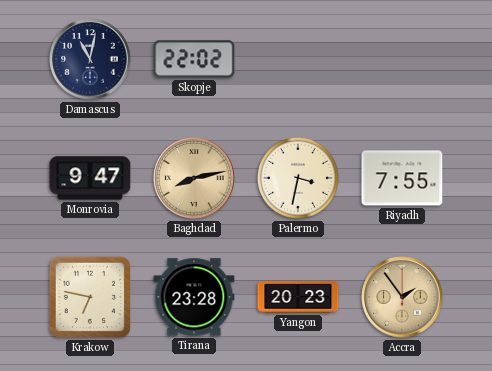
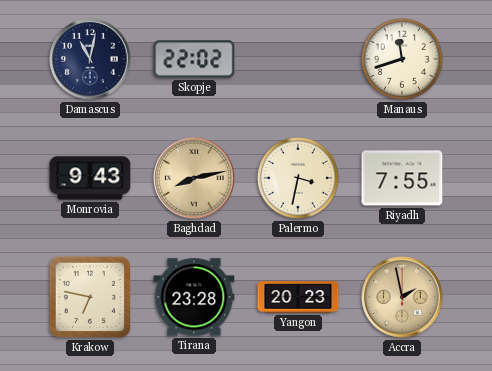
Manaus: none -> 11:42
Monrovia: 9:47 -> 9:43
Accra: 1:54 -> 1:58
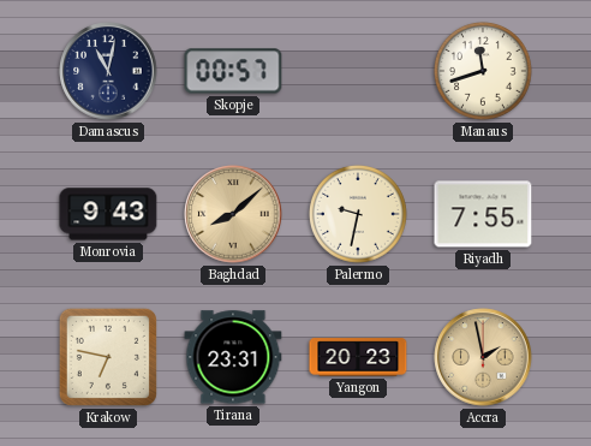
Skopje: 22:02 -> 00:57
Baghdad: 8:13 -> 8:08
Palermo: 3:32 -> 9:32
Tirana: 23:28 -> 23:31
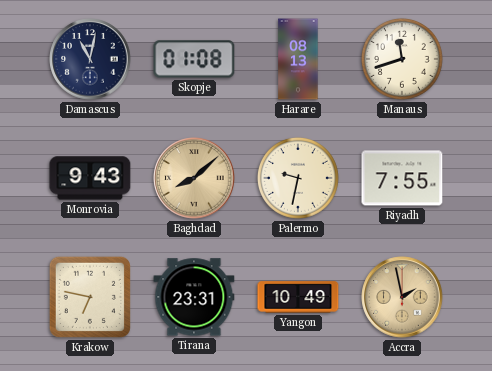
Skopje: 00:57 -> 01:08
Harare: none -> 08:13
Yangon: 20:23 -> 10:49
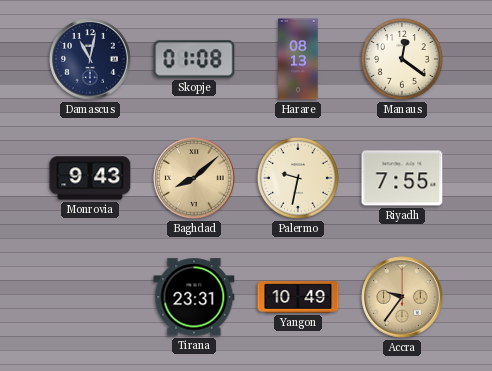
Manaus: 11:42 -> 12:21
Krakow: 6:47 -> none
Accra: 1:58 -> 9:36
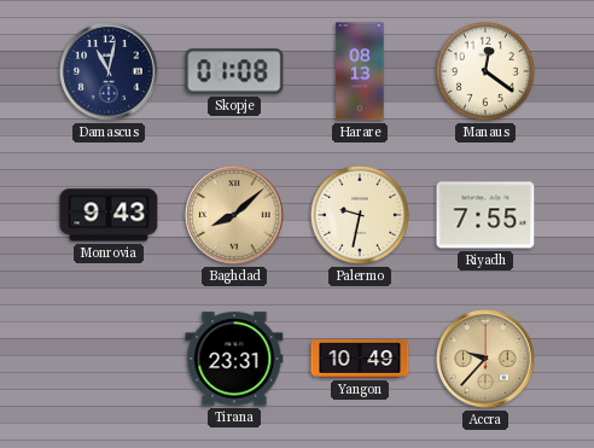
Accra: 9:36 -> 9:37
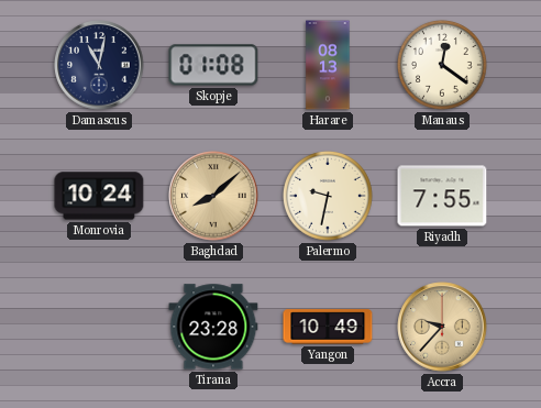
Monrovia: 9:43 -> 10:24
Tirana: 23:31 -> 23:28
